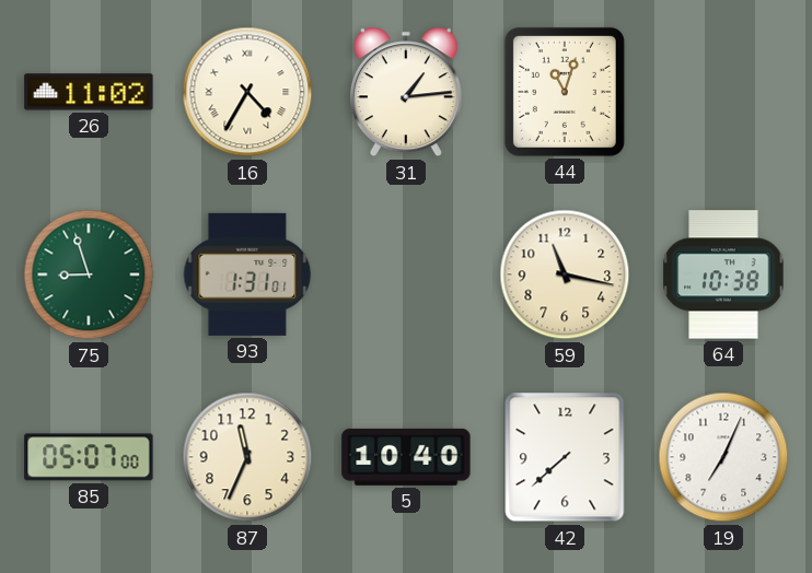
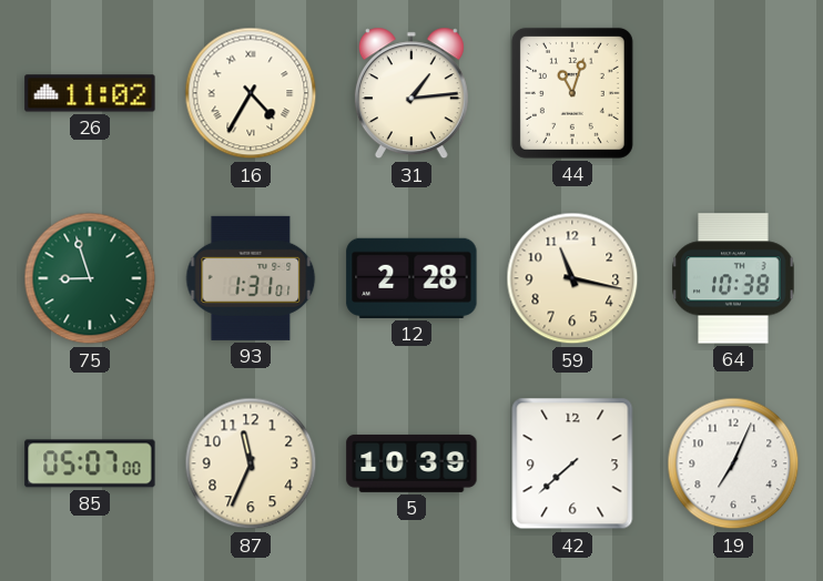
12: none -> 2:28
5: 10:40 -> 10:39
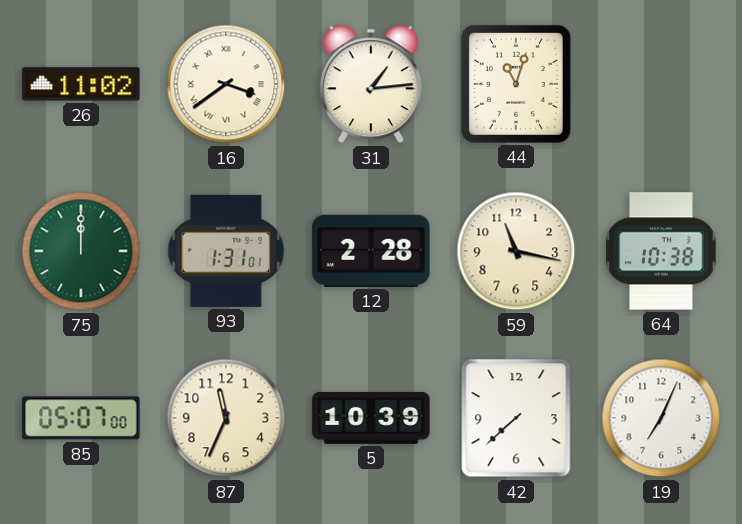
16: 4:35 -> 3:39
75: 8:57 -> 12:00
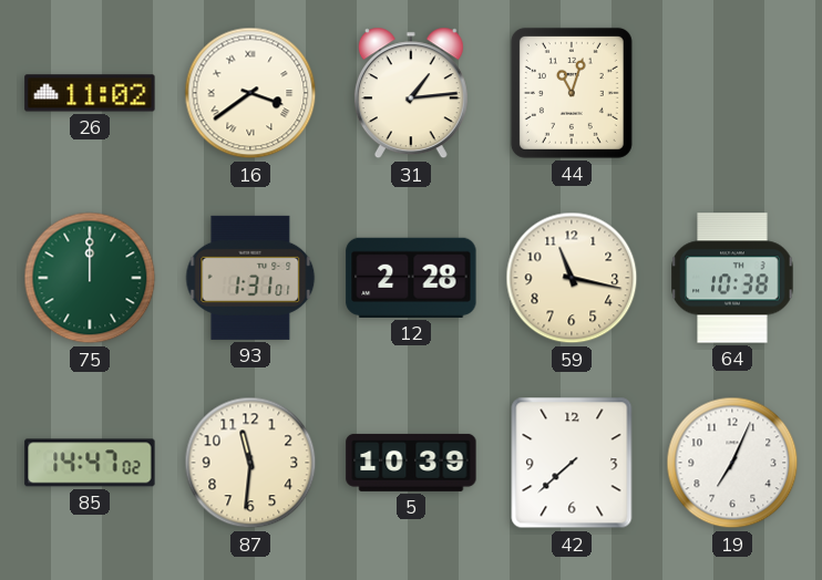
85: 05:07 -> 14:47
87: 11:34 -> 11:31
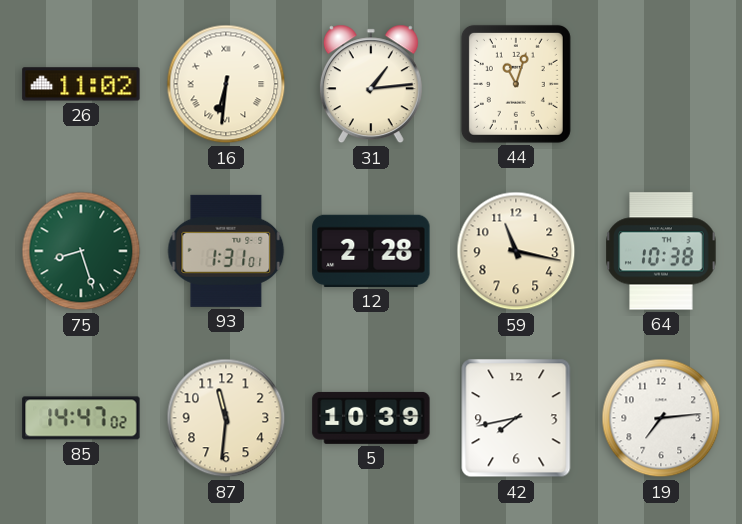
16: 3:39 -> 6:31
75: 12:00 -> 8:27
42: 7:38 -> 7:43
19: 7:04 -> 7:14
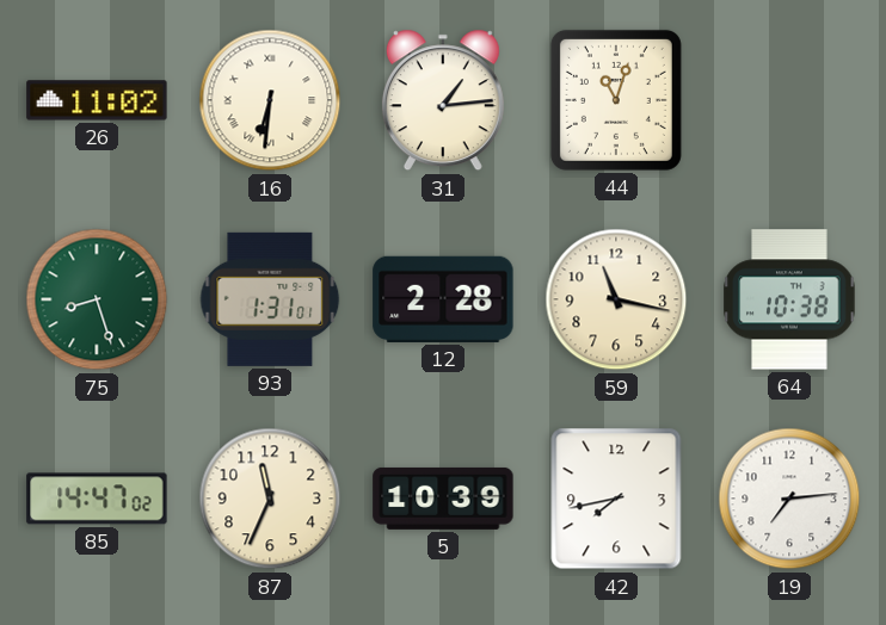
87: 11:31 -> 11:34
